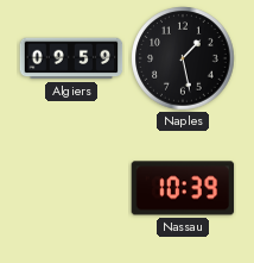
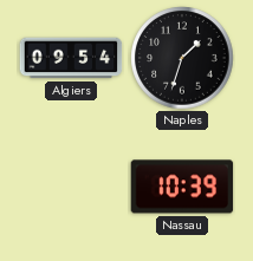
Algiers: 09:59 -> 09:54
Naples: 1:28 -> 1:33
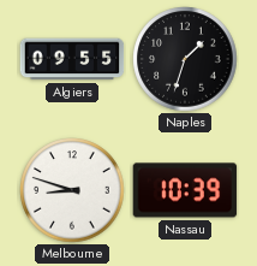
Algiers: 09:54 -> 09:55
Melbourne: none -> 8:48
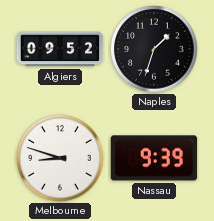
Algiers: 09:55 -> 09:52
Nassau: 10:39 -> 9:39
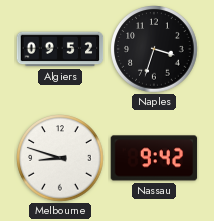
Naples: 1:33 -> 3:33
Nassau: 9:39 -> 9:42
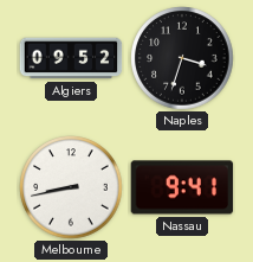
Melbourne: 8:48 -> 8:43
Nassau: 9:42 -> 9:41
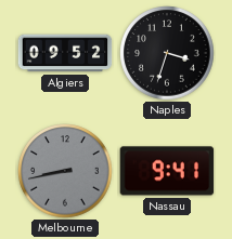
Melbourne dial: white -> grey
